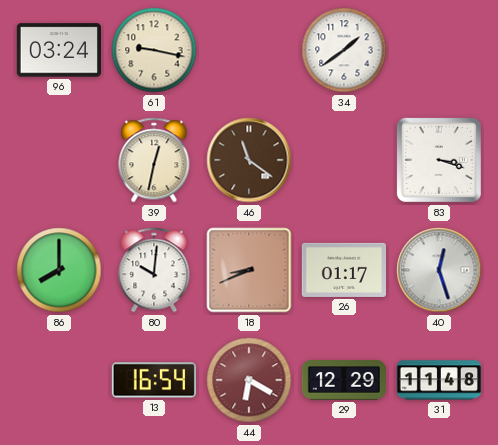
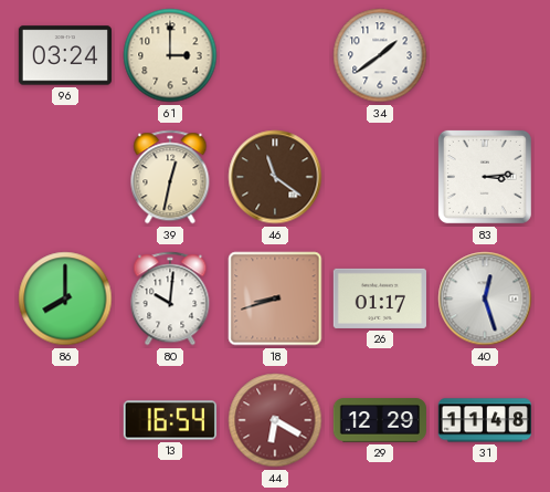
61: 9:17 -> 3:00
83: 3:18 -> 3:14
18: 8:41 -> 8:42
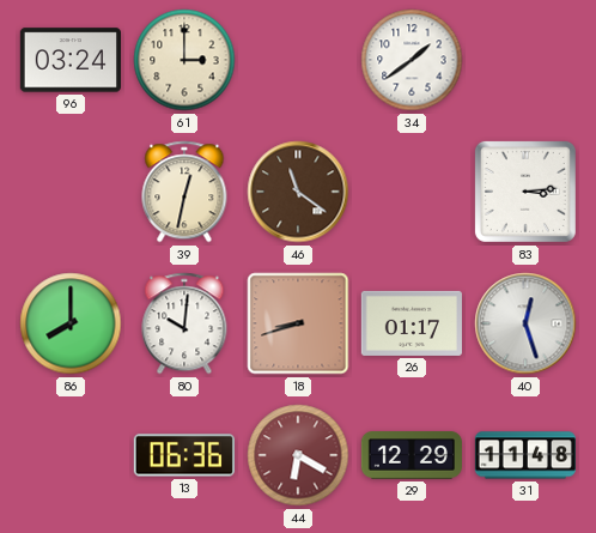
13: 16:54 -> 06:36
